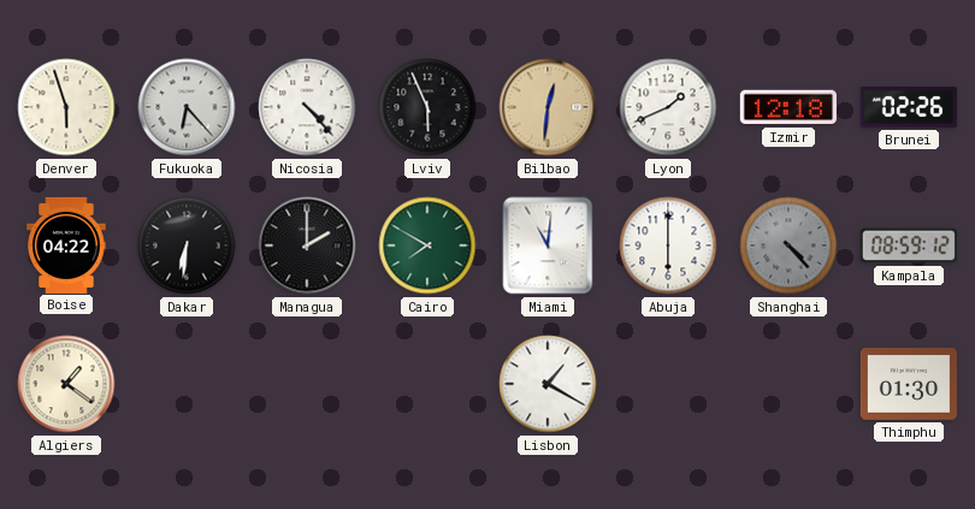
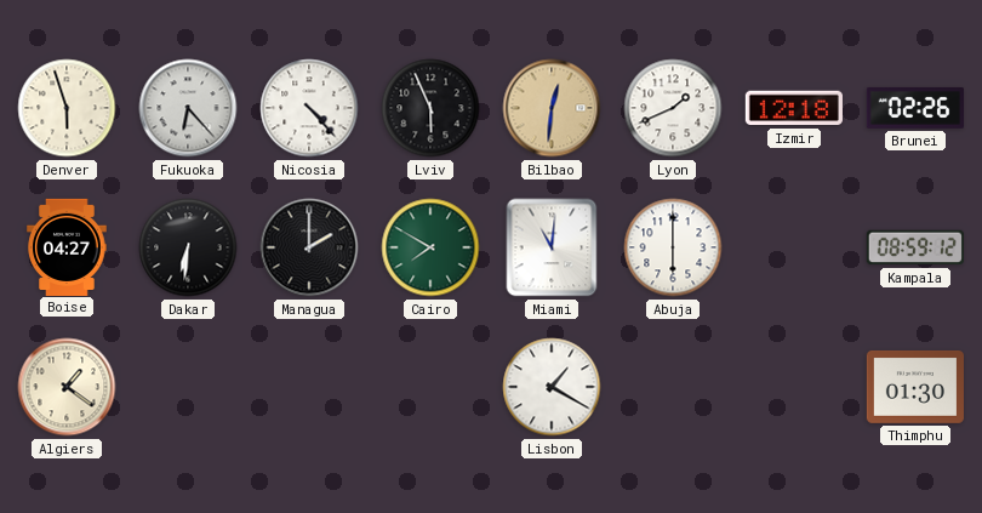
Boise: 04:22 -> 04:27
Shanghai: 4:23 -> none
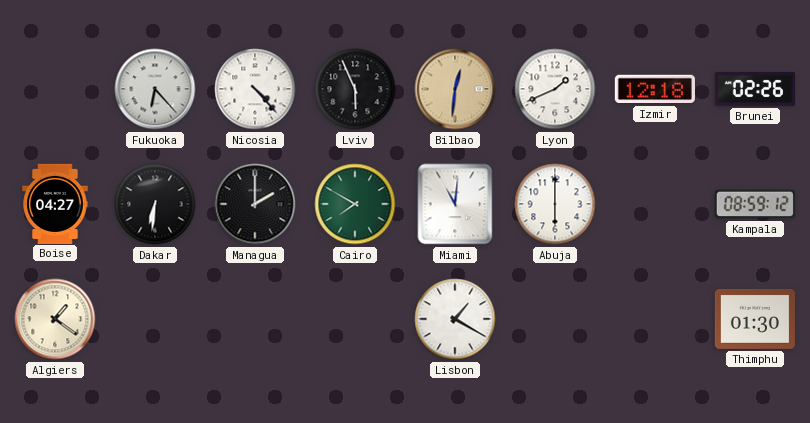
Denver: 5:57 -> none
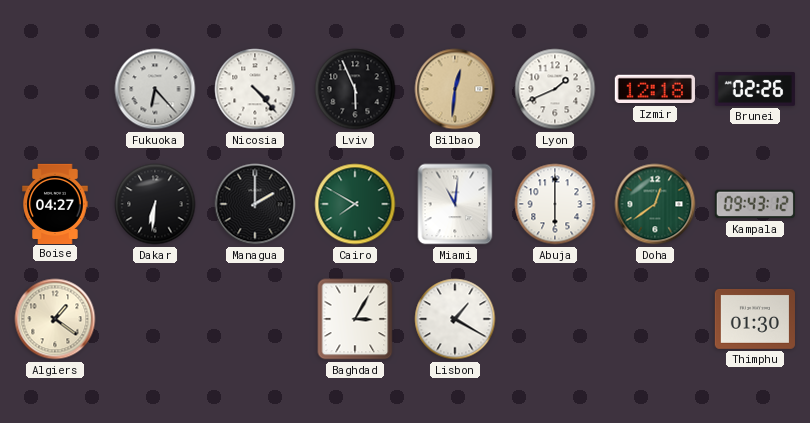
Doha: none -> 12:39
Kampala: 08:59 -> 09:43
Baghdad: none -> 3:05
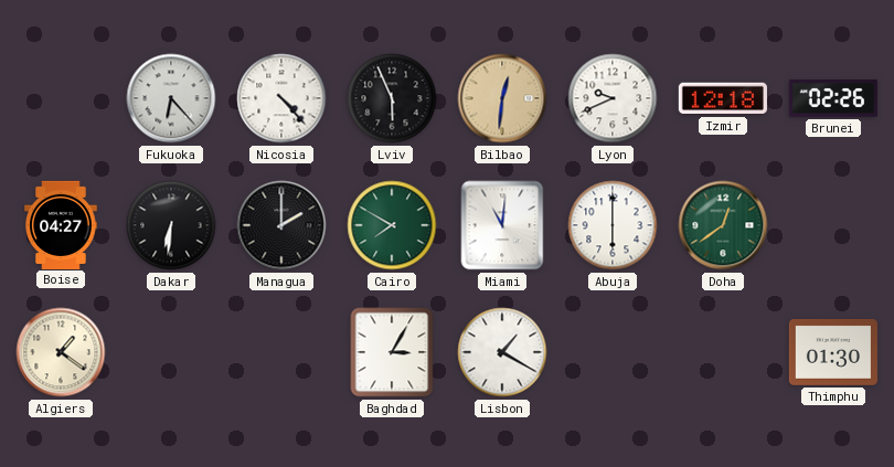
Lyon: 1:41 -> 9:41
Kampala: 09:43 -> none
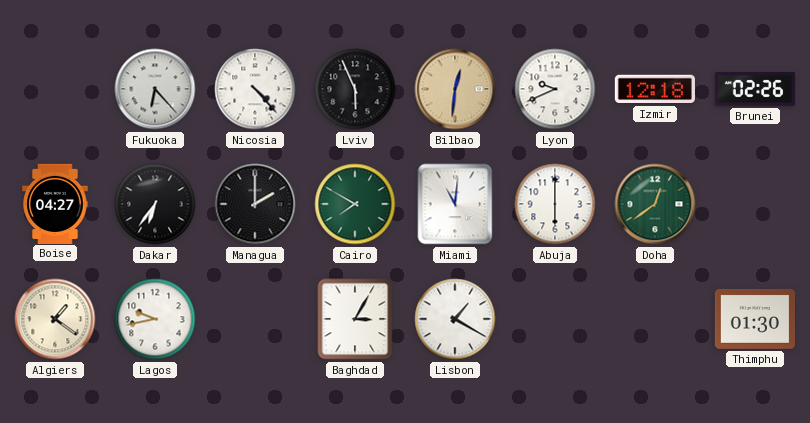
Dakar: 6:31 -> 6:36
Lagos: none -> 9:43
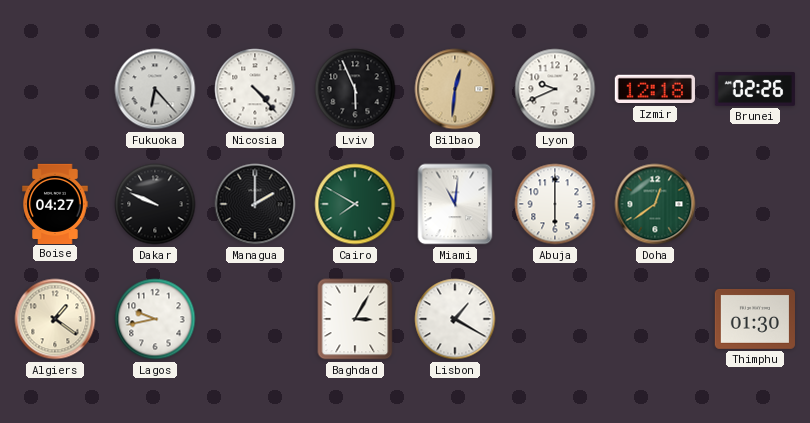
Dakar: 6:36 -> 9:49
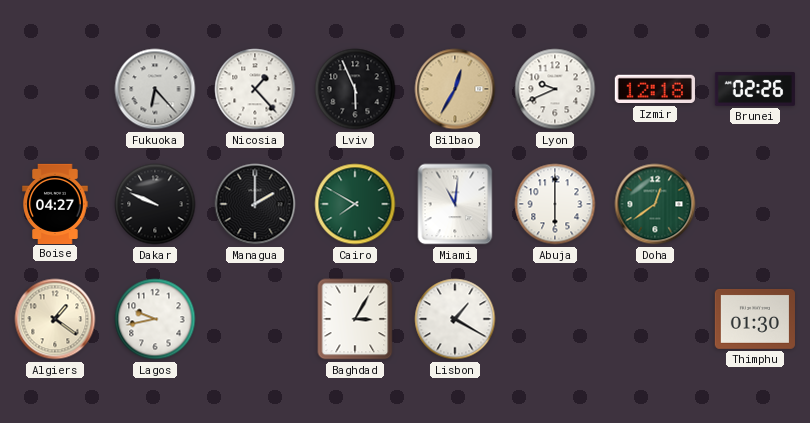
Nicosia: 4:23 -> 1:23
Bilbao: 12:31 -> 12:35
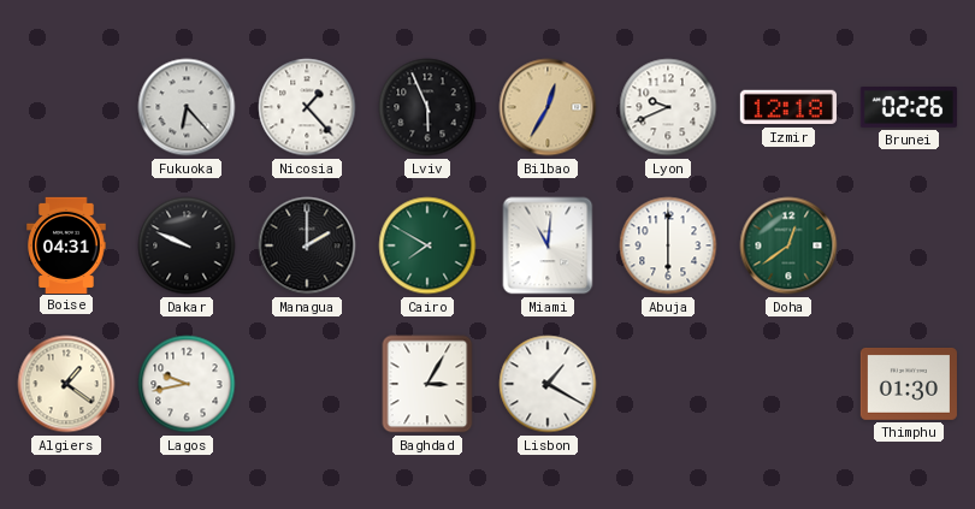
Boise: 04:27 -> 04:31
